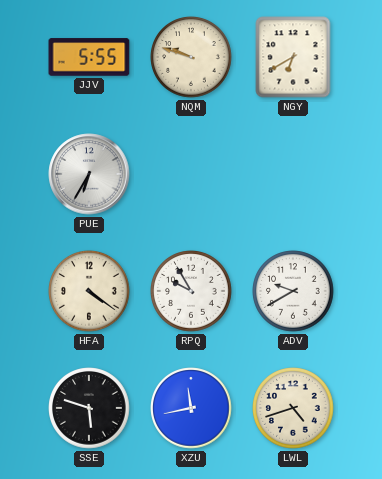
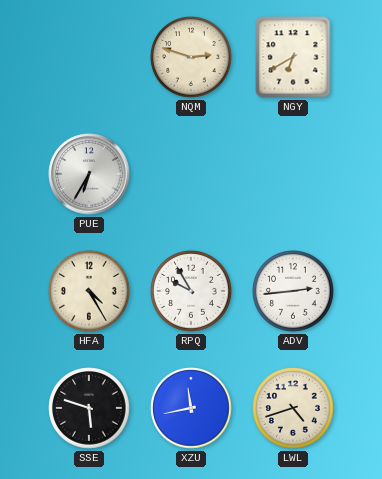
JJV: 5:55 -> none
NQM: 9:48 -> 2:48
HFA: 4:21 -> 4:25
ADV: 9:40 -> 2:44
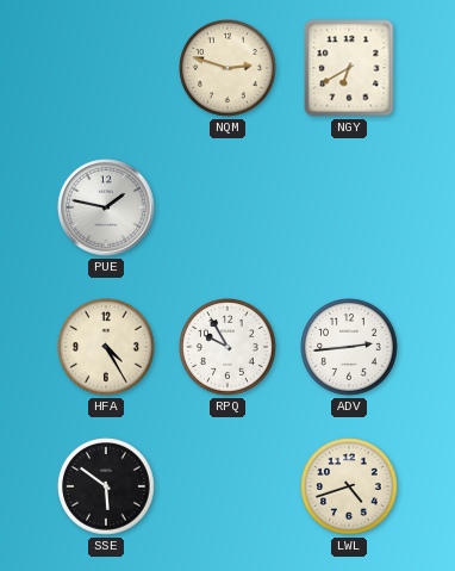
PUE: 6:35 -> 1:47
SSE: 5:48 -> 5:51
XZU: 11:43 -> none
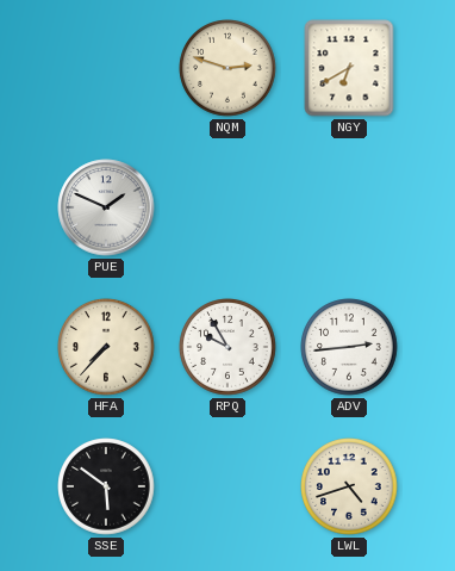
PUE: 1:47 -> 1:49
HFA: 4:25 -> 7:37
